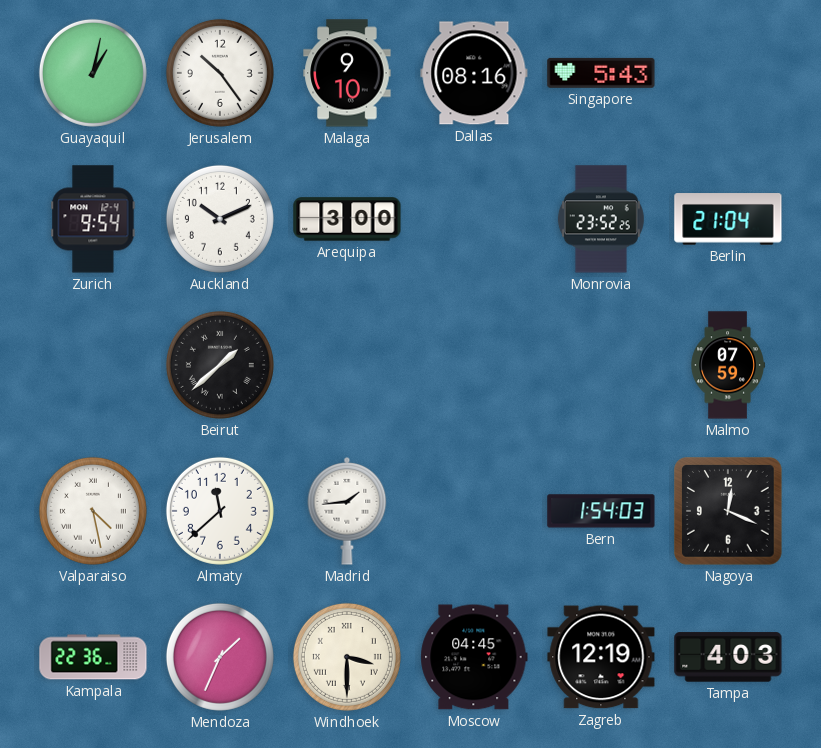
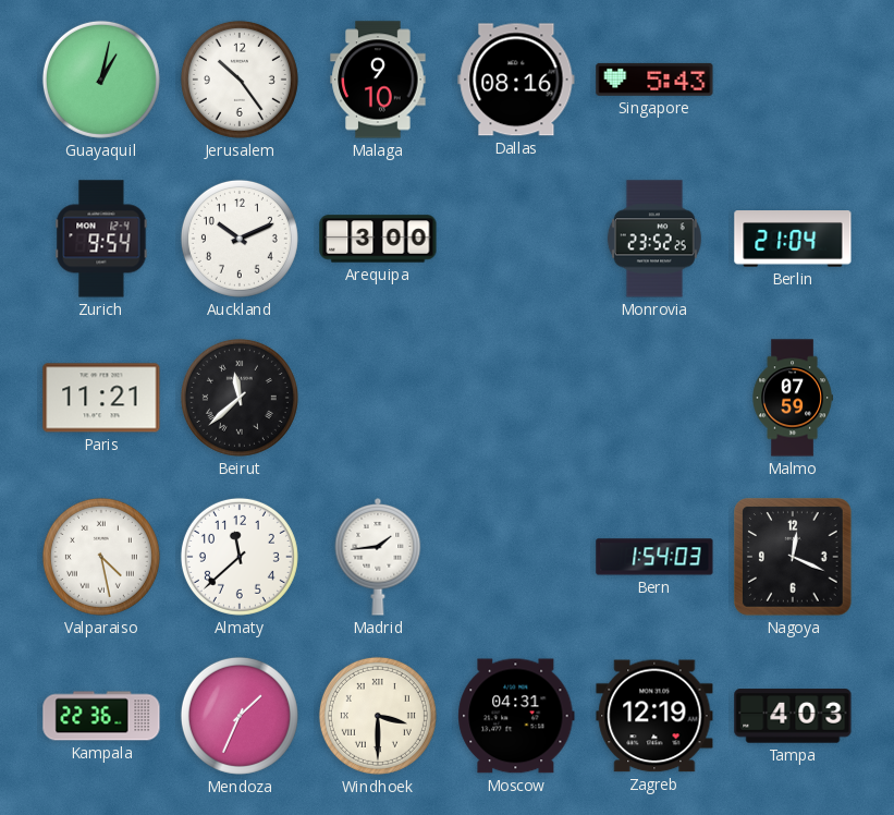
Paris: none -> 11:21
Beirut: 1:38 -> 11:38
Moscow: 04:45 -> 04:31
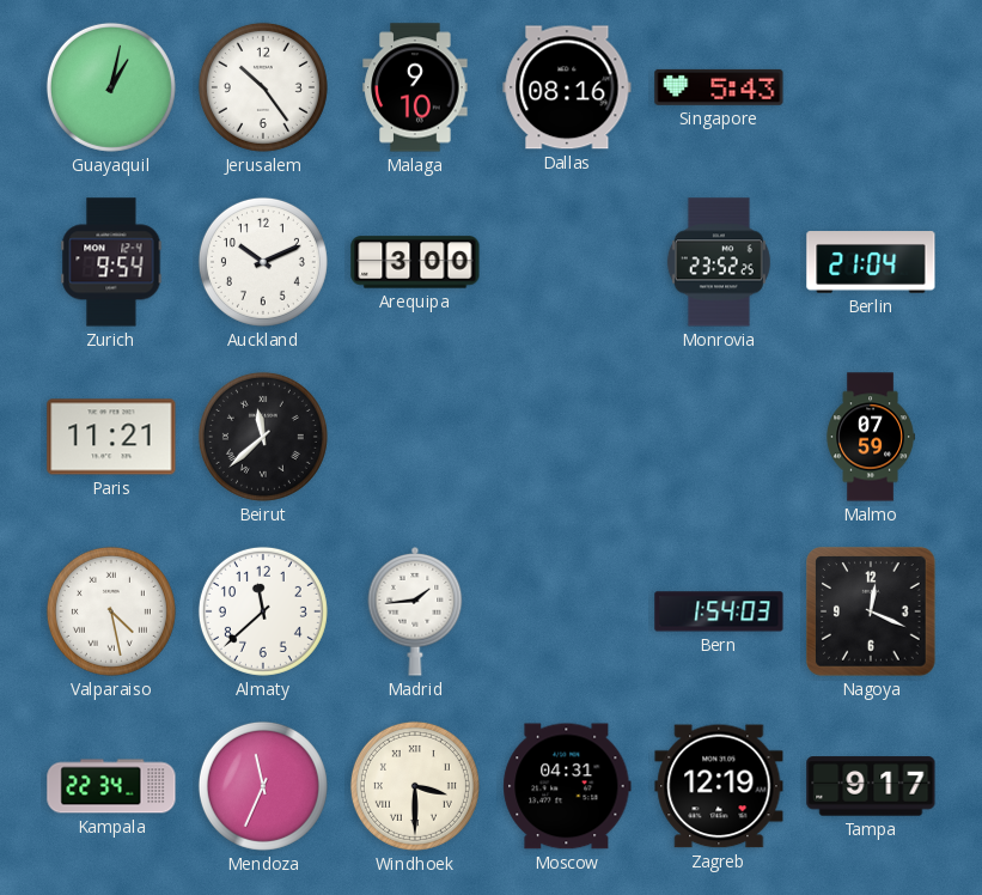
Kampala: 22:36 -> 22:34
Mendoza: 1:34 -> 11:34
Tampa: 4:03 -> 9:17
